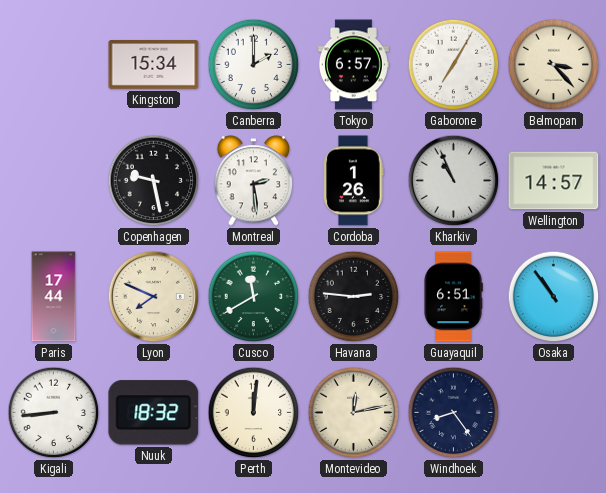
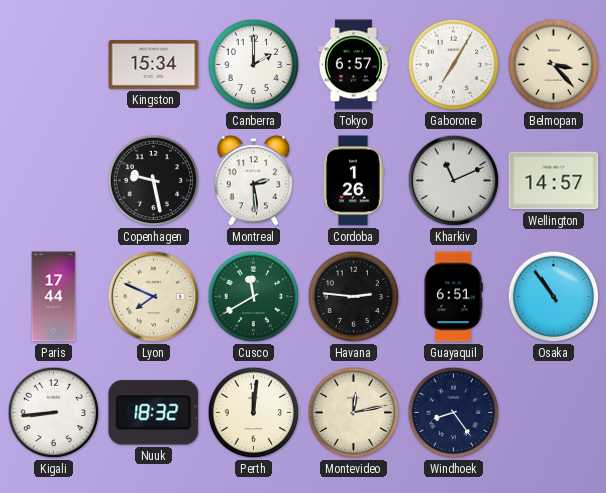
Kharkiv: 10:56 -> 11:11
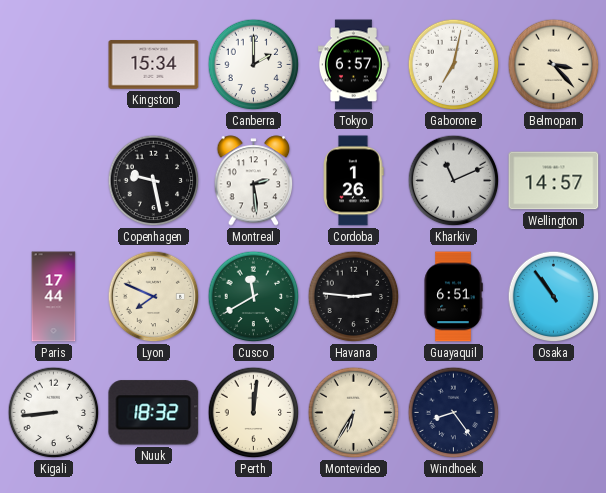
Gaborone: 7:05 -> 7:02
Montevideo: 12:13 -> 6:35
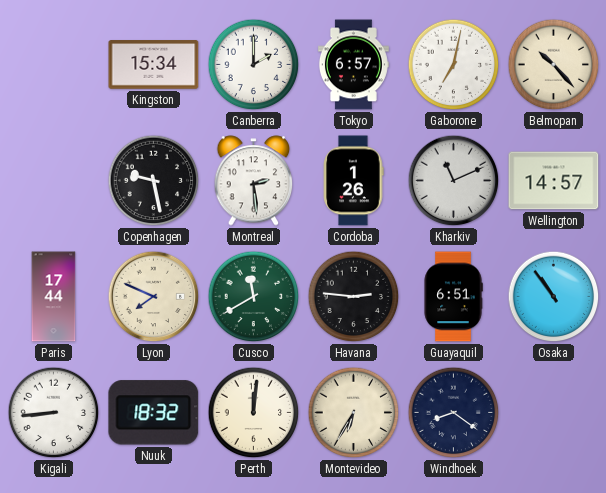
Belmopan: 3:23 -> 10:23
Windhoek: 8:24 -> 8:21
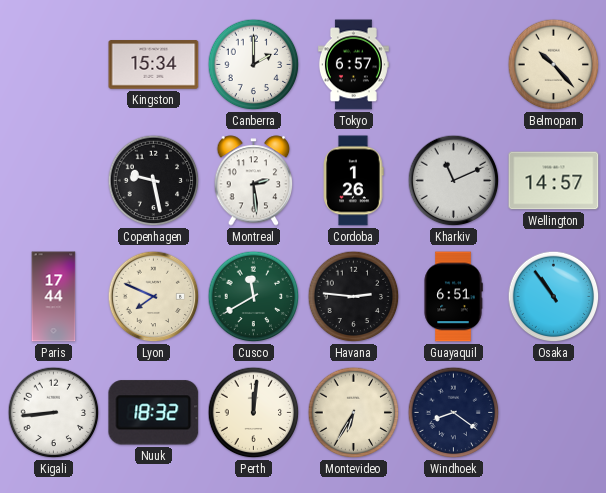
Gaborone: 7:02 -> none
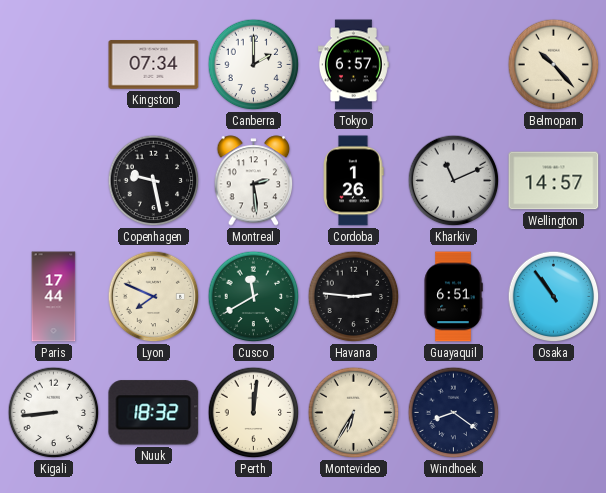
Kingston: 15:34 -> 07:34
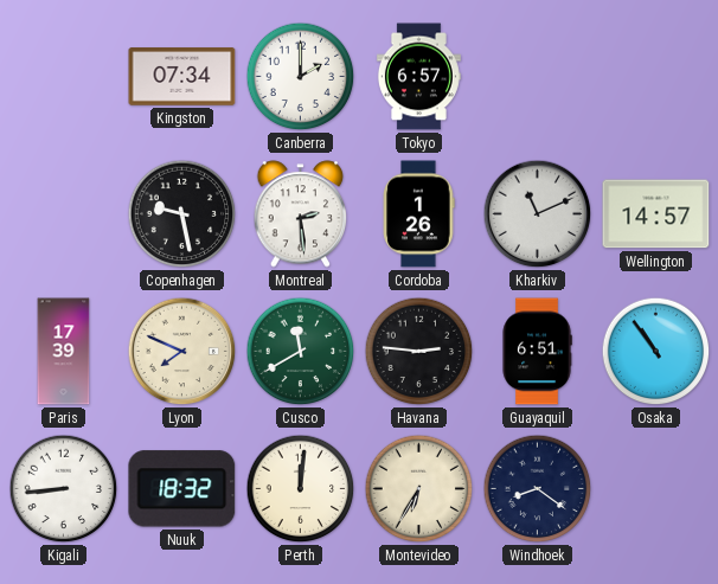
Belmopan: 10:23 -> none
Paris: 17:44 -> 17:39
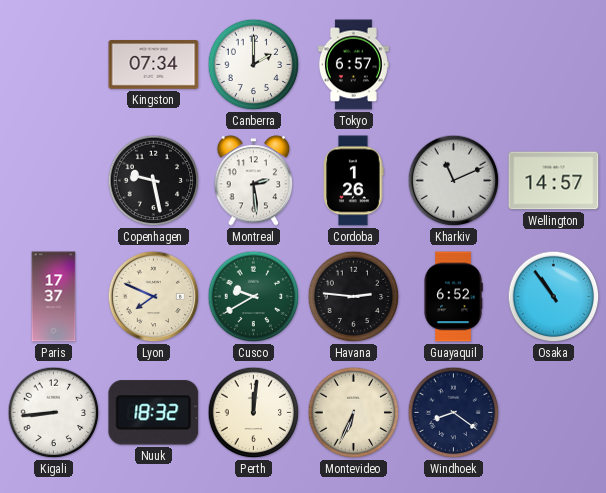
Paris: 17:39 -> 17:37
Cusco: 11:40 -> 9:40
Guayaquil: 6:51 -> 6:52
Montevideo: 6:35 -> 6:34
